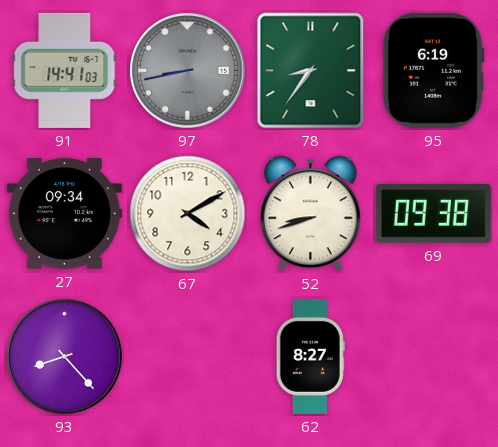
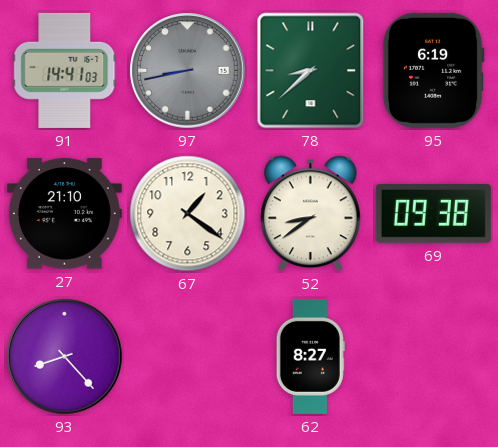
78: 8:36 -> 8:38
27: 09:34 -> 21:10
67: 4:10 -> 1:21
52: 8:42 -> 8:39
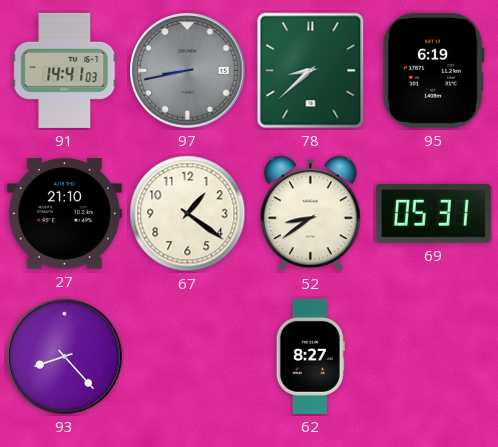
69: 09:38 -> 05:31
